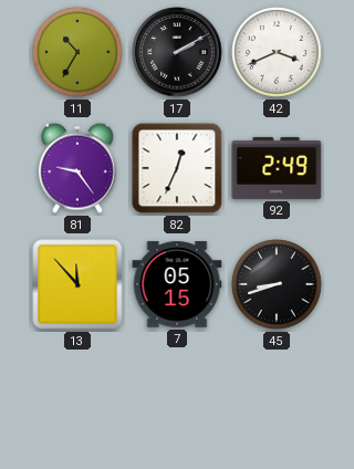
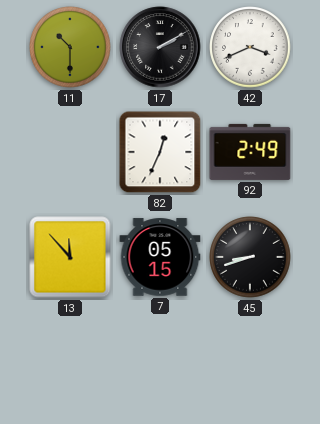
11: 10:35 -> 10:30
81: 9:24 -> none
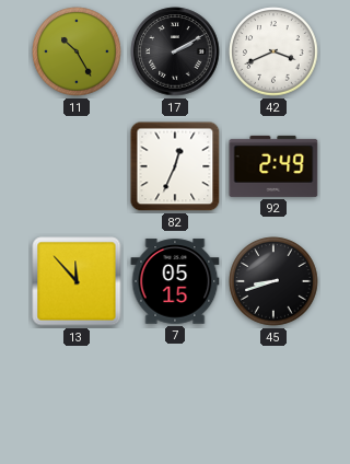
11: 10:30 -> 10:25
